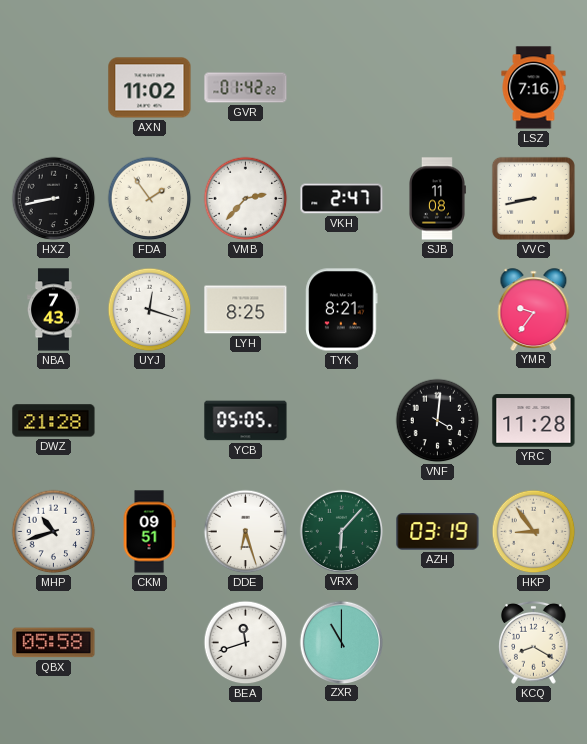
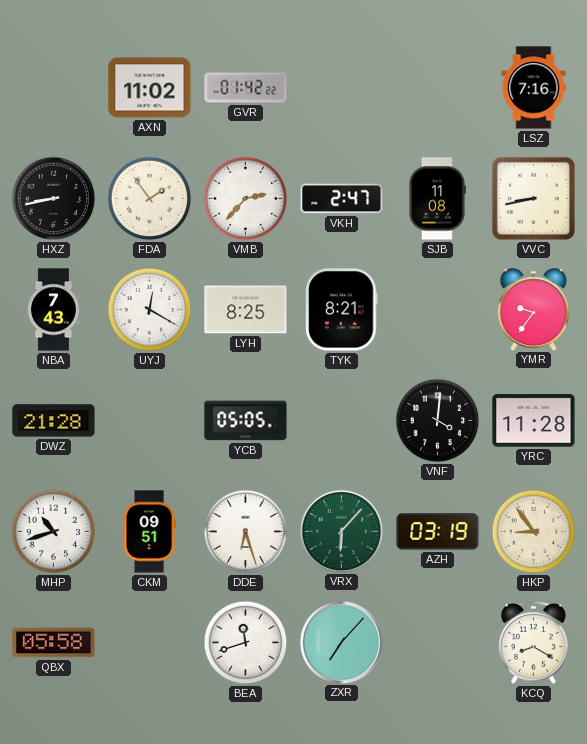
UYJ: 12:18 -> 12:20
ZXR: 11:00 -> 7:07
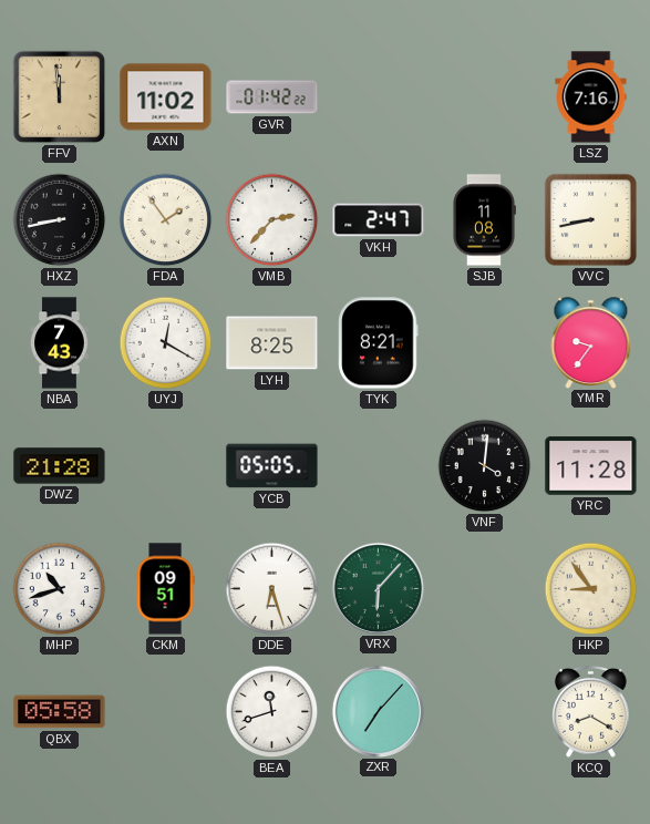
FFV: none -> 11:59
AZH: 03:19 -> none
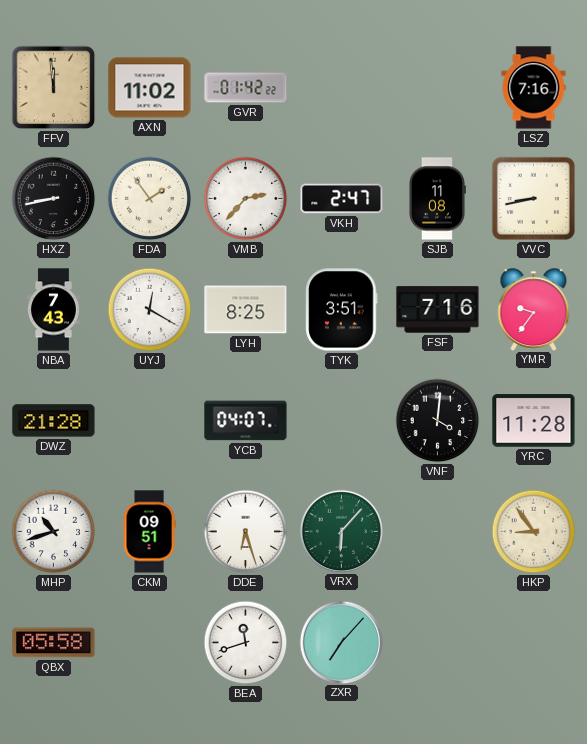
TYK: 8:21 -> 3:51
FSF: none -> 7:16
YCB: 05:05 -> 04:07
KCQ: 8:20 -> none
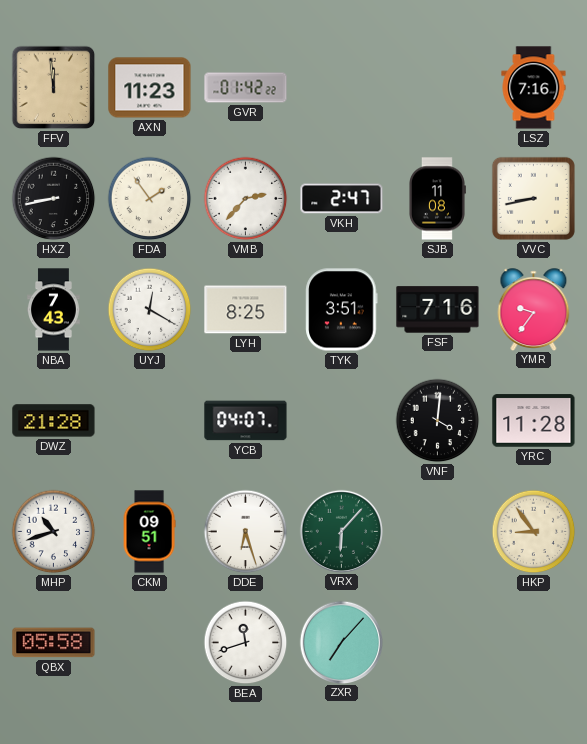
AXN: 11:02 -> 11:23
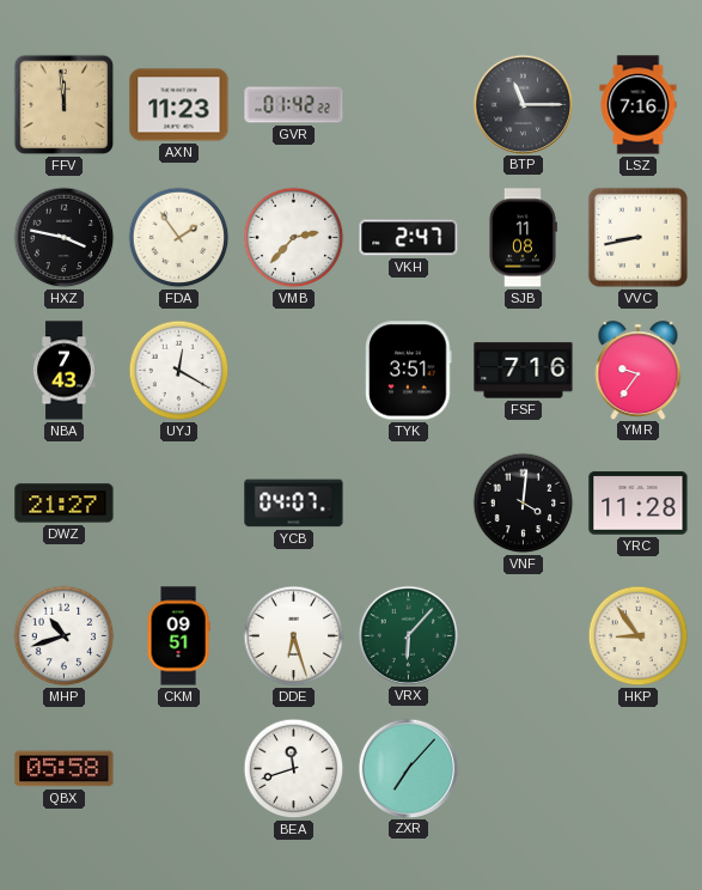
BTP: none -> 11:15
HXZ: 8:43 -> 3:47
LYH: 8:25 -> none
DWZ: 21:28 -> 21:27
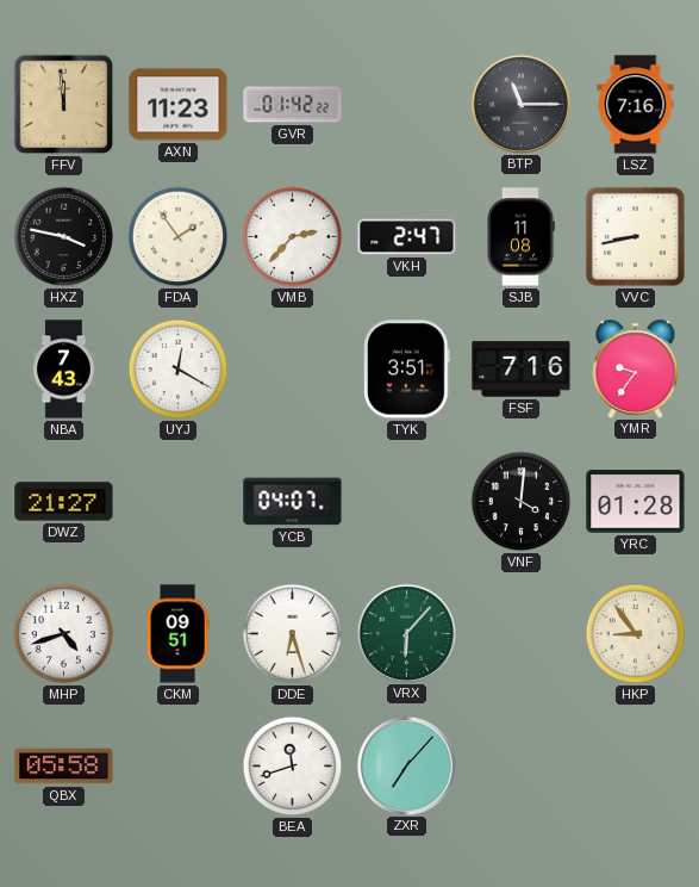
YRC: 11:28 -> 01:28
MHP: 10:42 -> 4:42
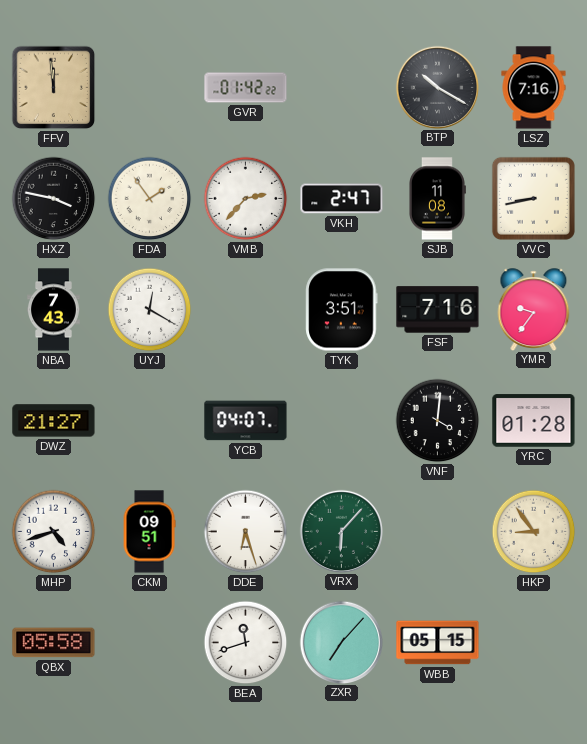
AXN: 11:23 -> none
BTP: 11:15 -> 10:20
WBB: none -> 05:15
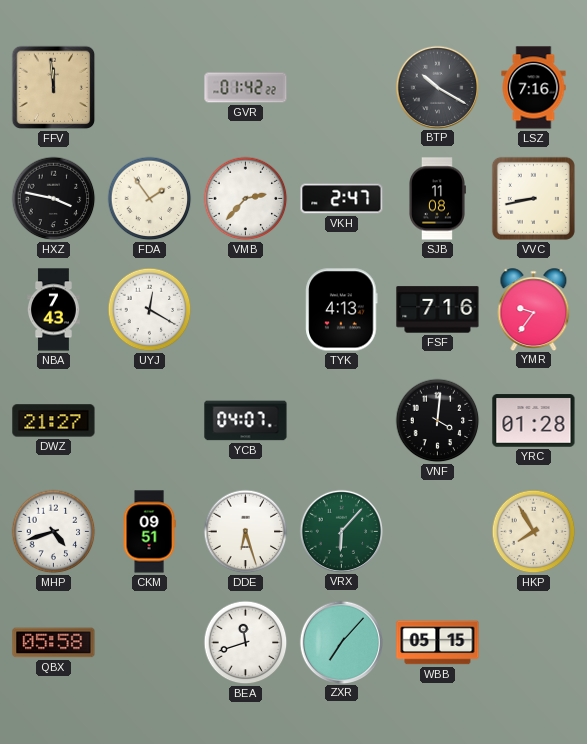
TYK: 3:51 -> 4:13
HKP: 8:54 -> 7:55
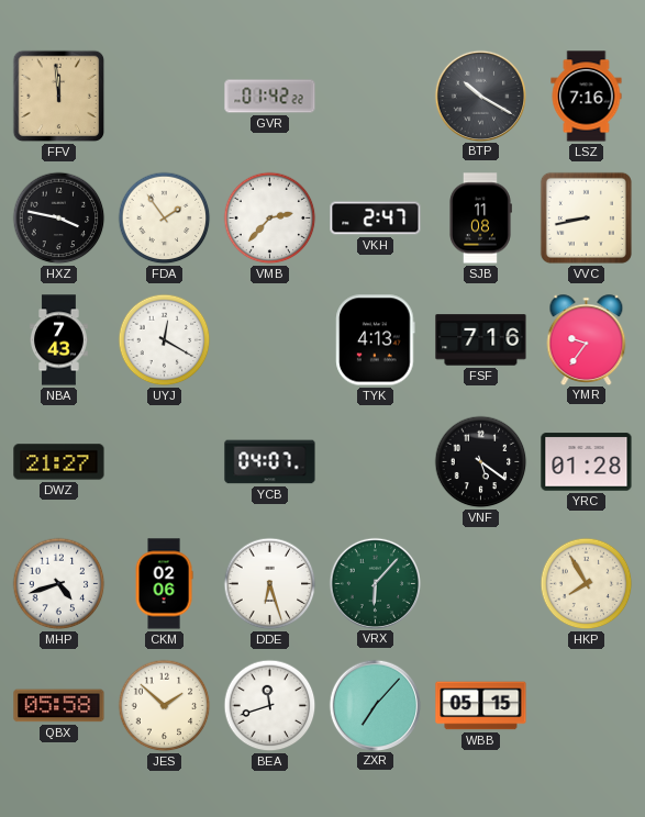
VNF: 4:01 -> 5:21
CKM: 09:51 -> 02:06
JES: none -> 1:52
